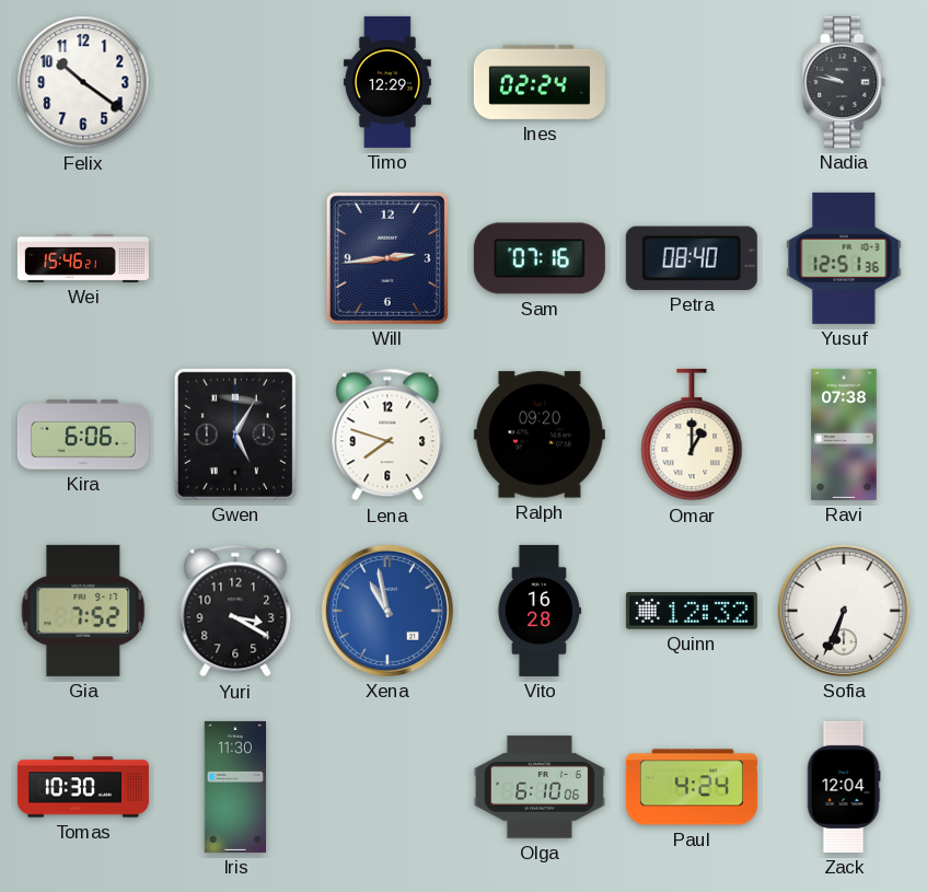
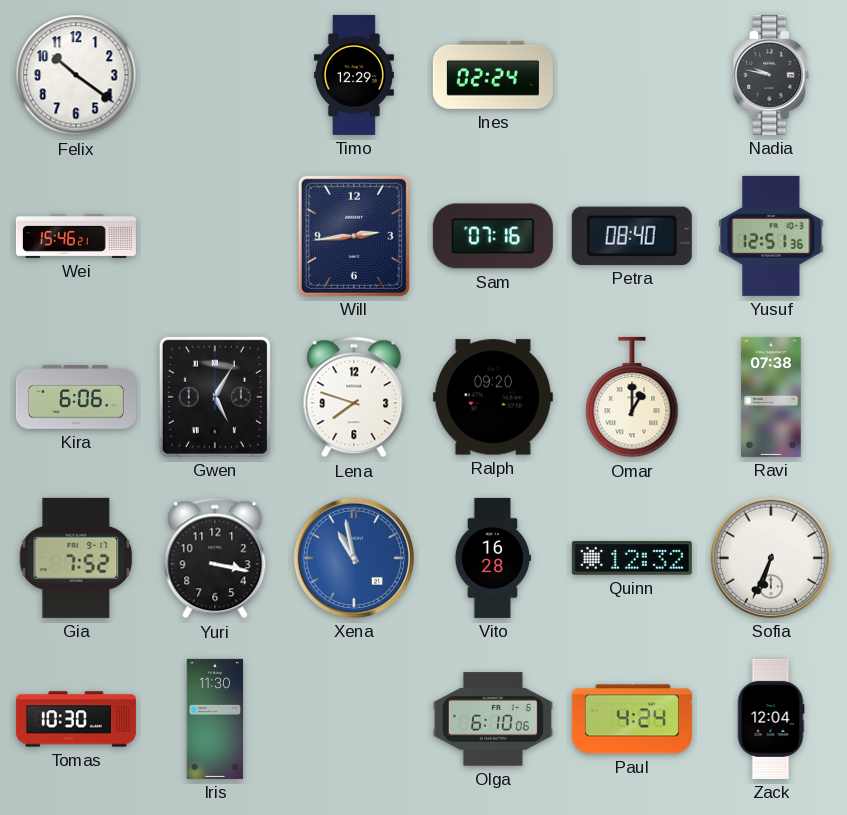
Yuri: 3:20 -> 3:17
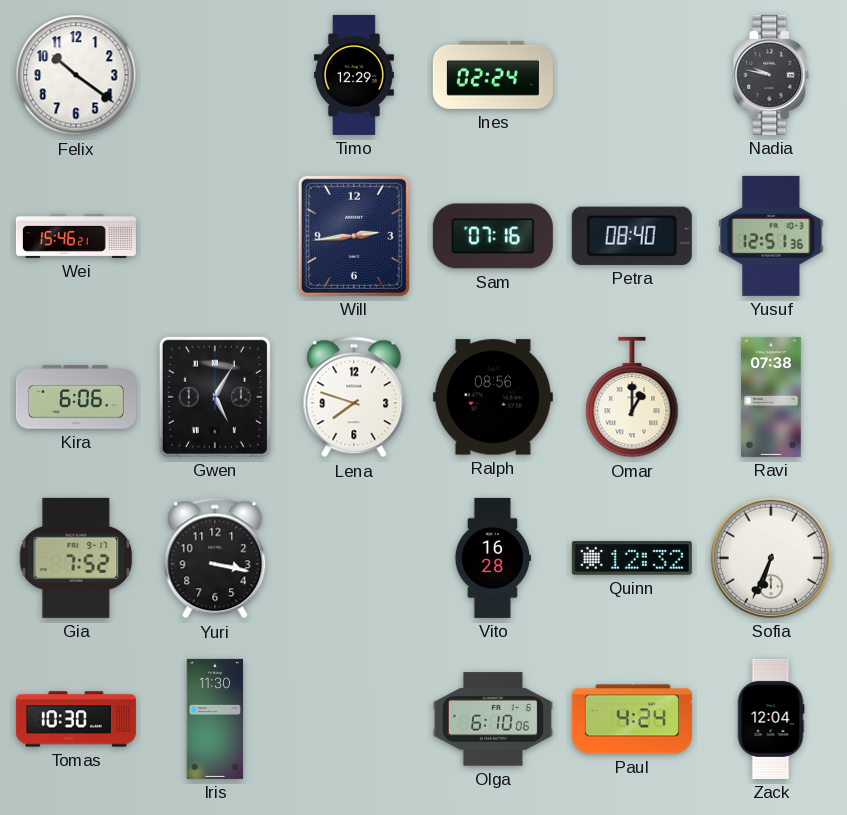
Ralph: 09:20 -> 08:56
Xena: 10:58 -> none
